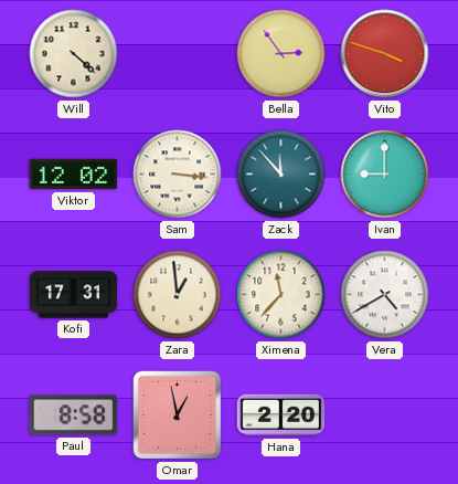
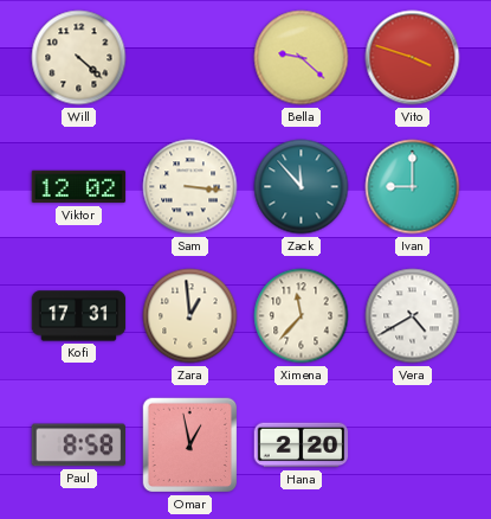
Bella: 2:54 -> 9:22
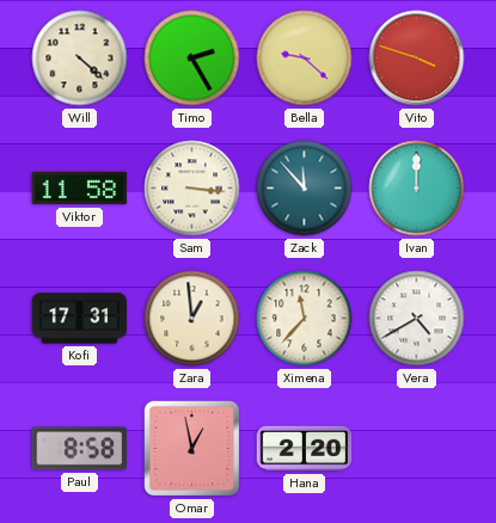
Timo: none -> 2:25
Viktor: 12:02 -> 11:58
Ivan: 9:00 -> 12:00
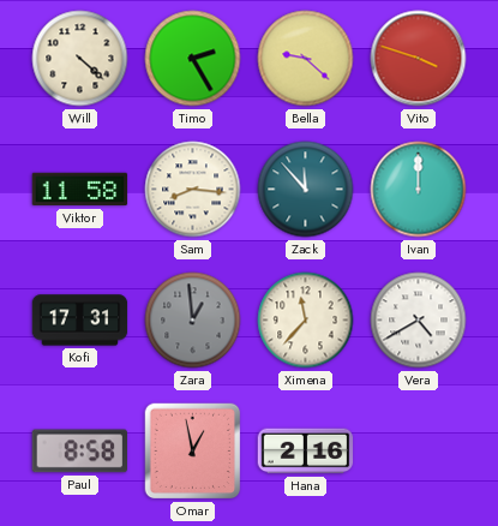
Sam: 3:16 -> 8:16
Zara dial: cream -> grey
Hana: 2:20 -> 2:16
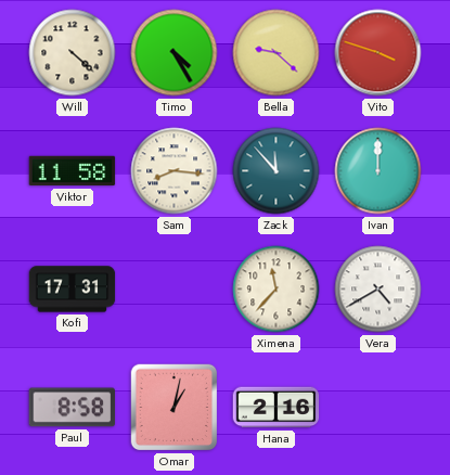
Timo: 2:25 -> 4:25
Zara: 12:59 -> none
Omar: 12:58 -> 1:02
